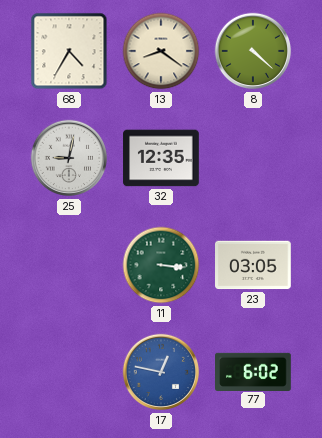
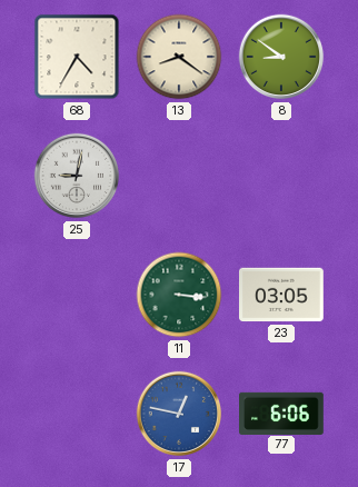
8: 4:22 -> 8:51
32: 12:35 -> none
77: 6:02 -> 6:06
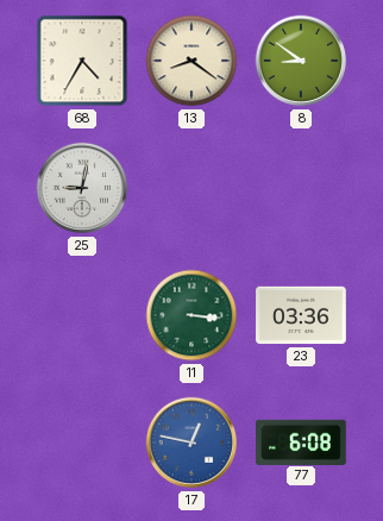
23: 03:05 -> 03:36
77: 6:06 -> 6:08
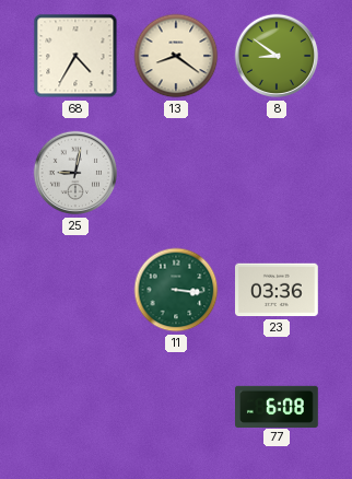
17: 12:47 -> none
